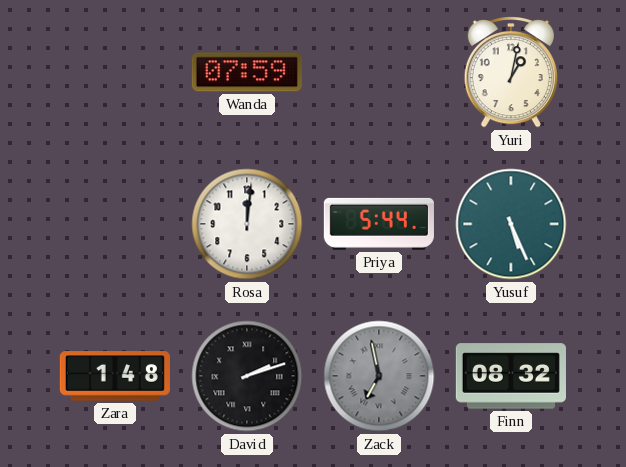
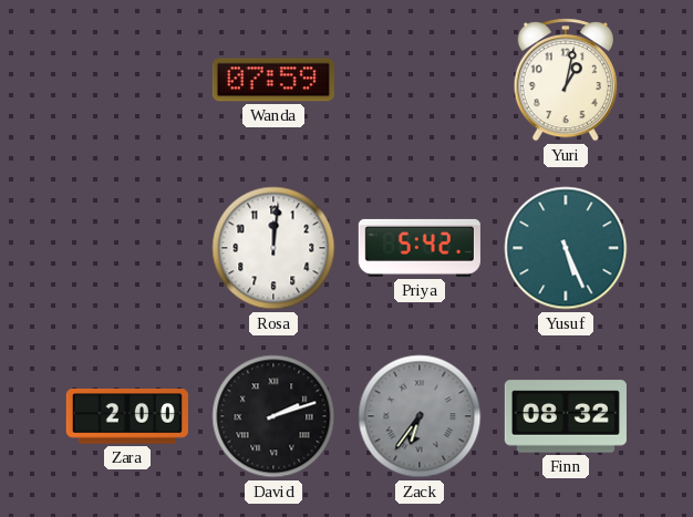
Priya: 5:44 -> 5:42
Zara: 1:48 -> 2:00
Zack: 6:58 -> 6:36
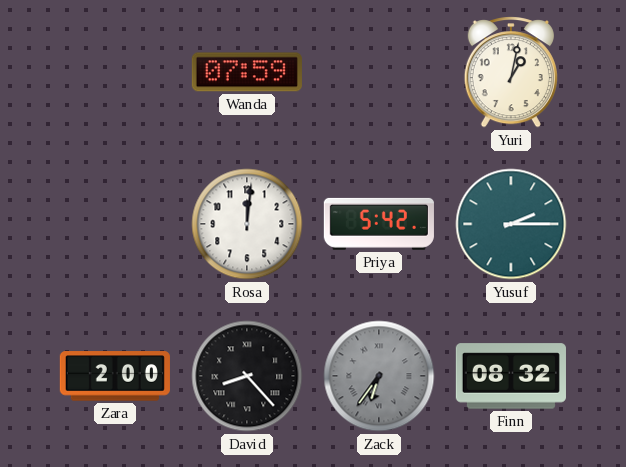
Yusuf: 5:26 -> 2:15
David: 2:12 -> 8:23
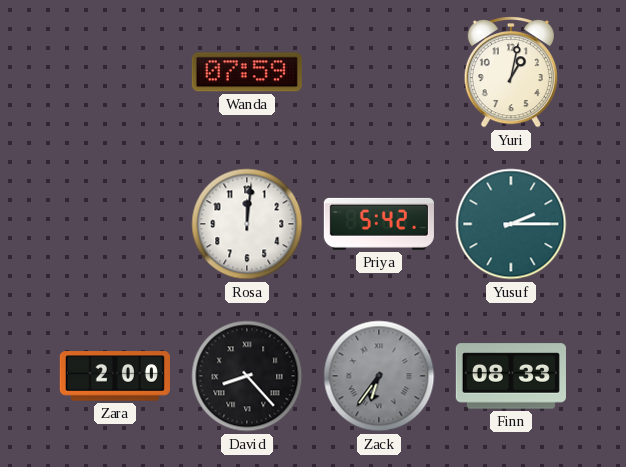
Finn: 08:32 -> 08:33
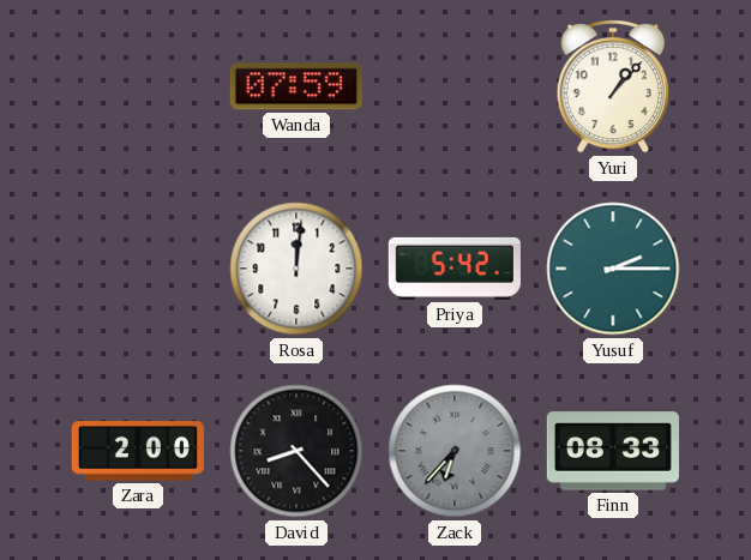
Yuri: 1:02 -> 1:07
Zack: 6:36 -> 6:37
